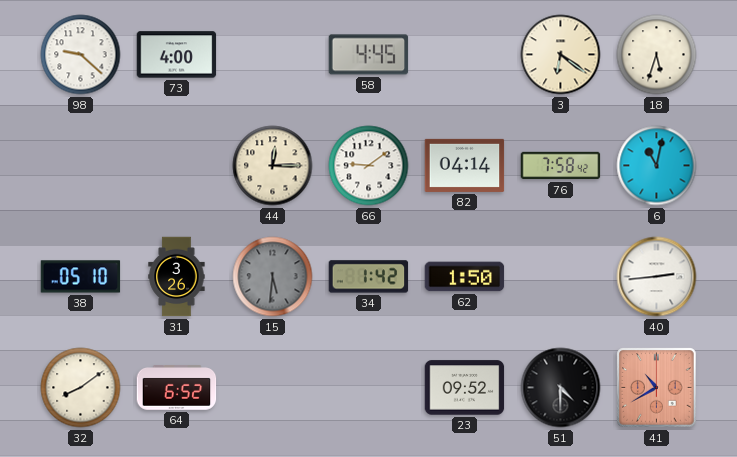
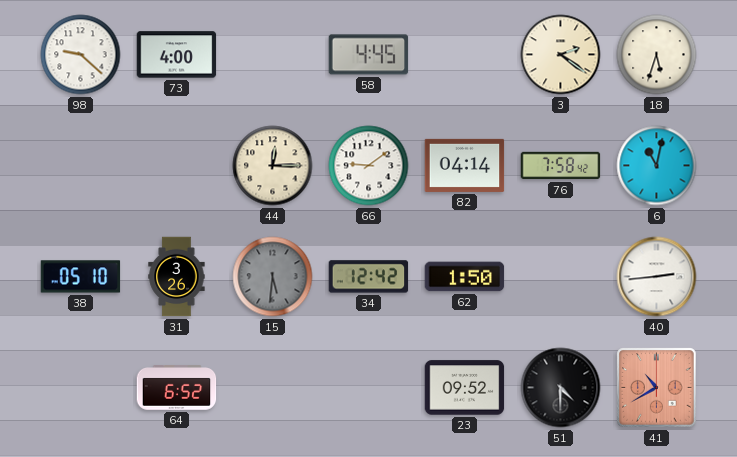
3: 6:21 -> 2:21
34: 1:42 -> 12:42
32: 8:09 -> none
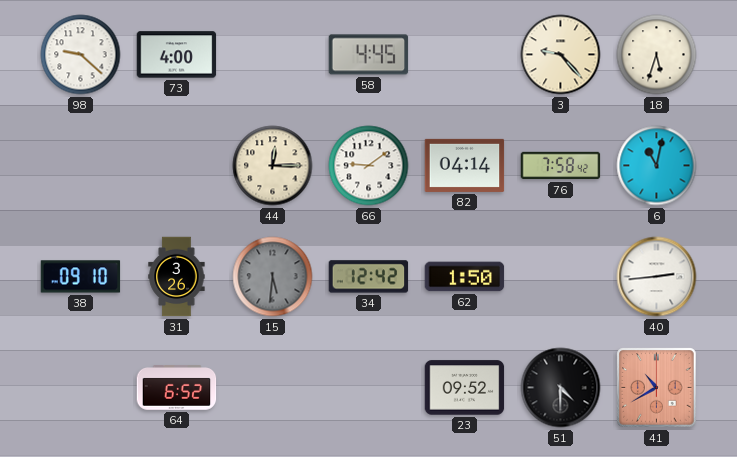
3: 2:21 -> 9:23
38: 05:10 -> 09:10
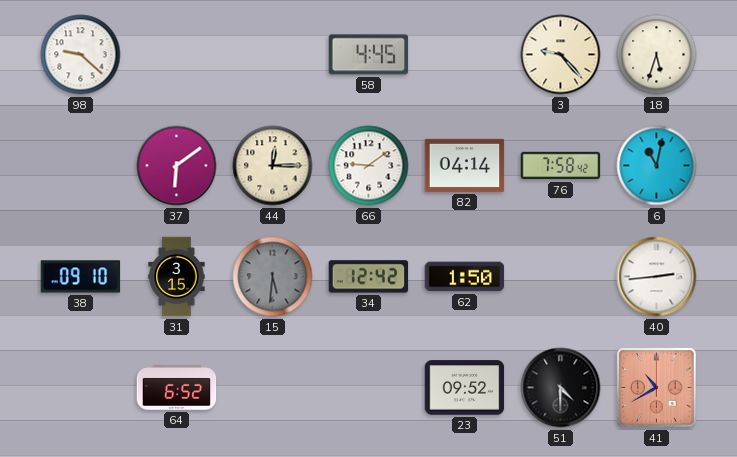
73: 4:00 -> none
37: none -> 6:09
31: 3:26 -> 3:15
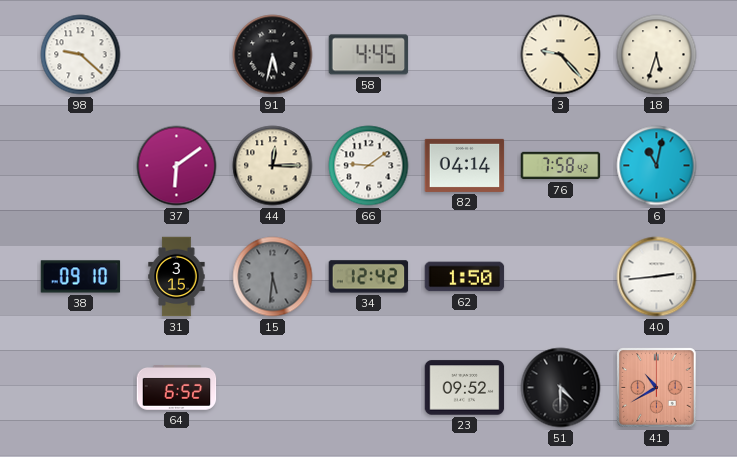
91: none -> 5:32
